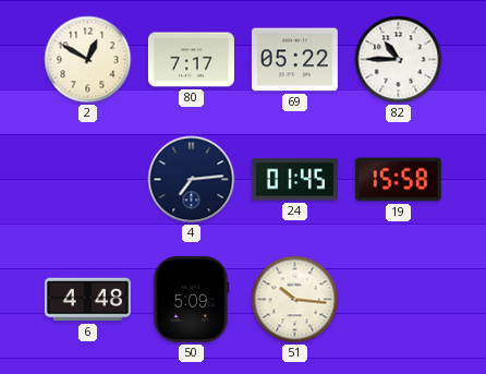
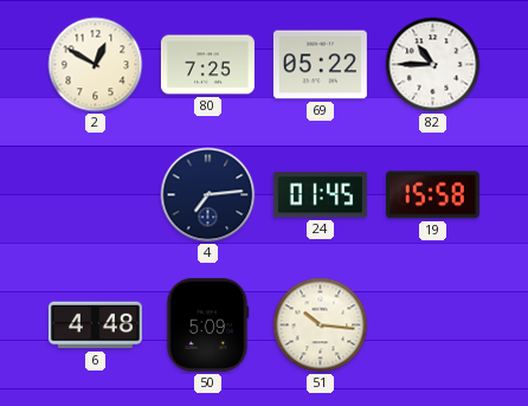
80: 7:17 -> 7:25
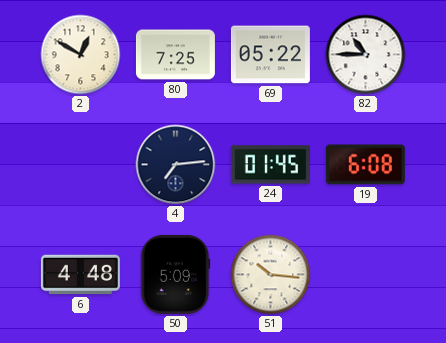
19: 15:58 -> 6:08
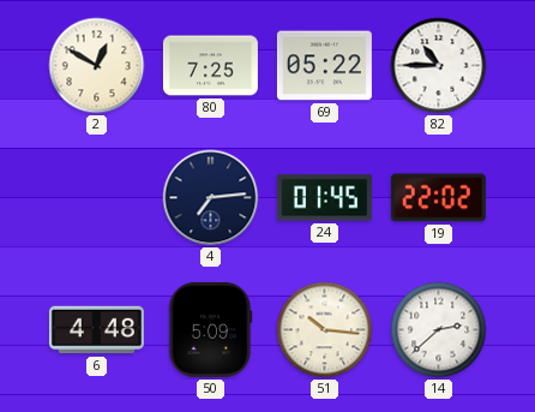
19: 6:08 -> 22:02
14: none -> 2:38
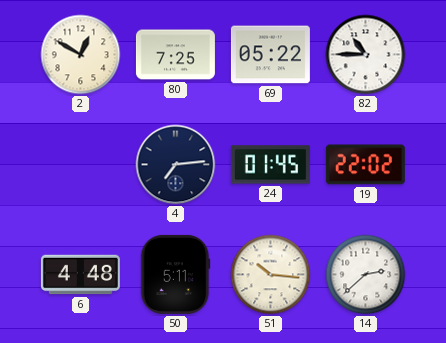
50: 5:09 -> 5:11
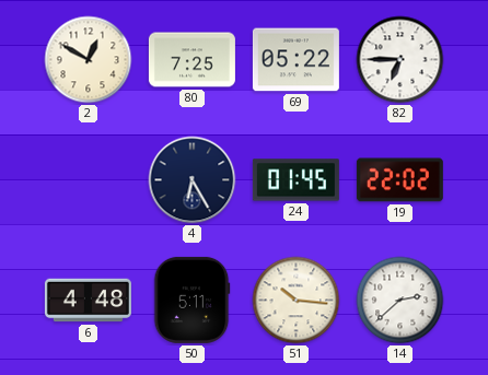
82: 10:45 -> 6:45
4: 7:14 -> 6:25
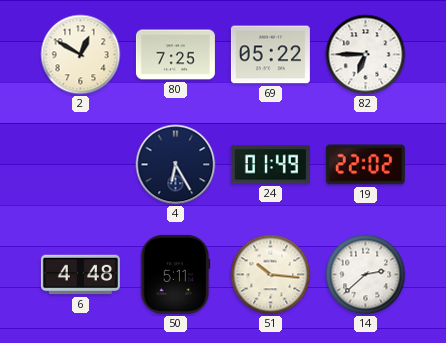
24: 01:45 -> 01:49
